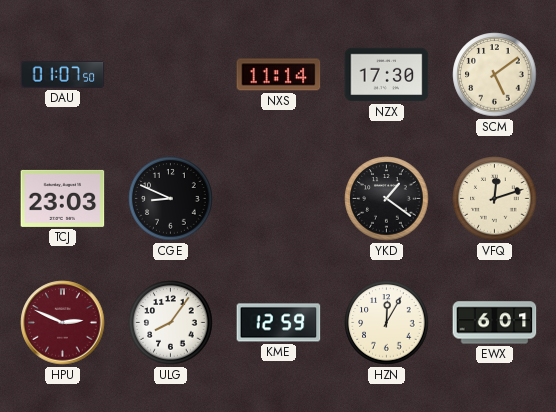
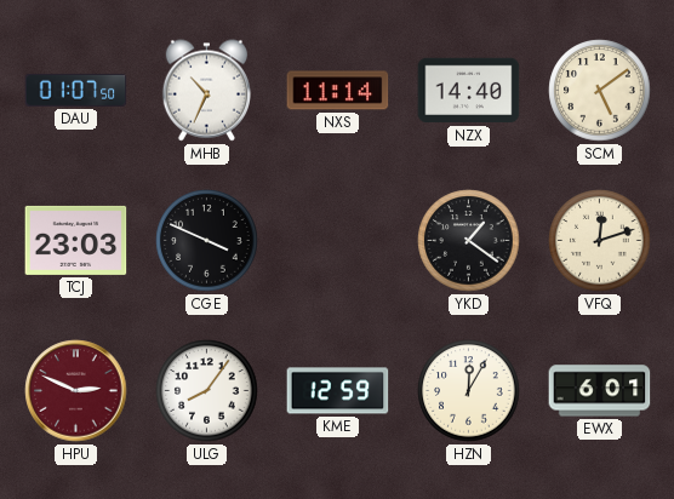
MHB: none -> 10:34
NZX: 17:30 -> 14:40
CGE: 8:49 -> 3:49
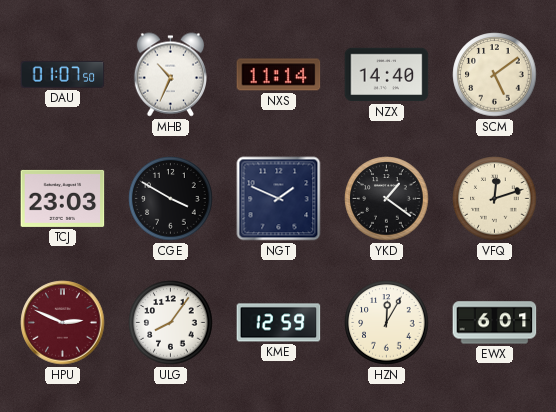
CGE: 3:49 -> 3:50
NGT: none -> 1:49
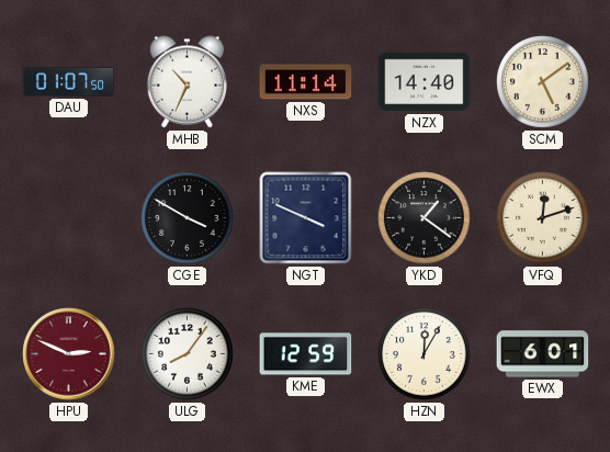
TCJ: 23:03 -> none
NGT: 1:49 -> 3:49
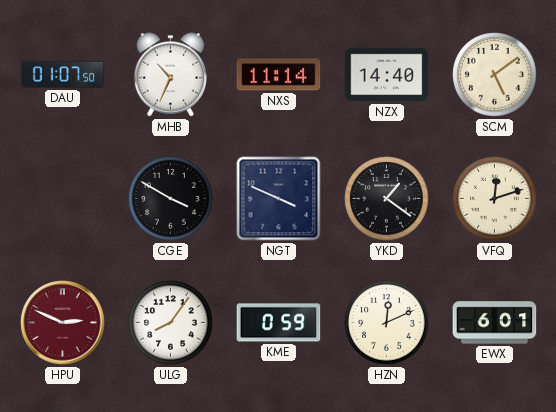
KME: 12:59 -> 0:59
HZN: 12:05 -> 12:11
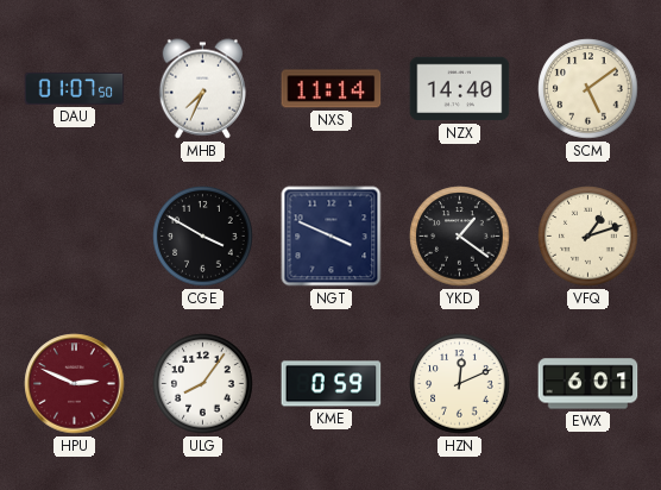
MHB: 10:34 -> 7:34
VFQ: 12:12 -> 1:12
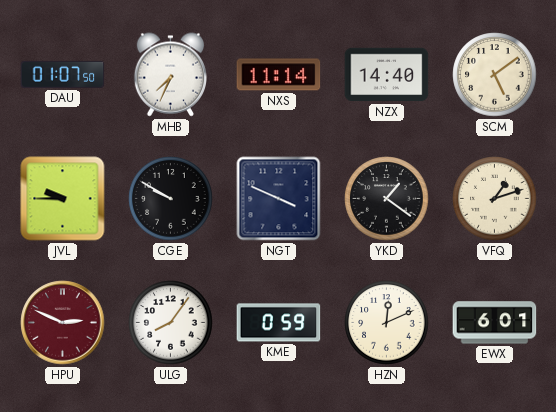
JVL: none -> 9:45
CGE: 3:50 -> 9:50
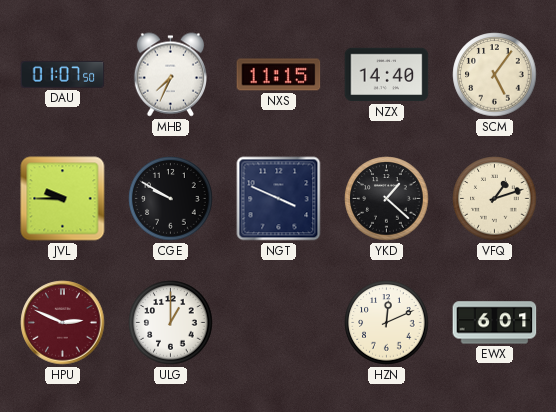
NXS: 11:14 -> 11:15
SCM: 5:09 -> 5:06
YKD: 1:21 -> 1:22
ULG: 8:06 -> 1:00
KME: 0:59 -> none
